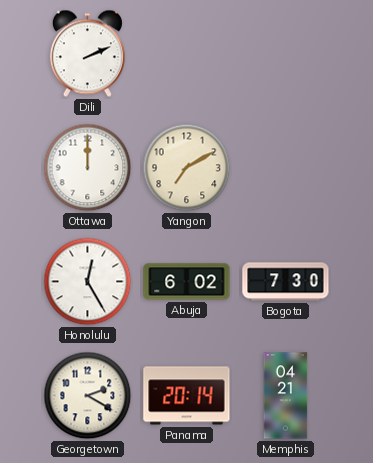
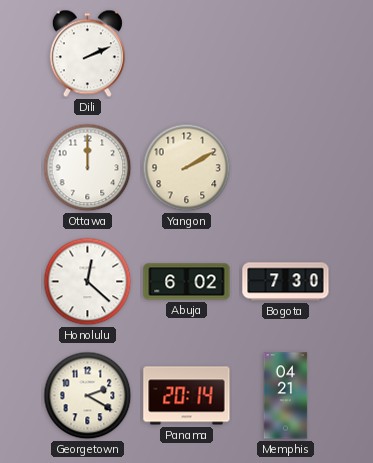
Yangon: 7:10 -> 2:10
Honolulu: 12:25 -> 12:22
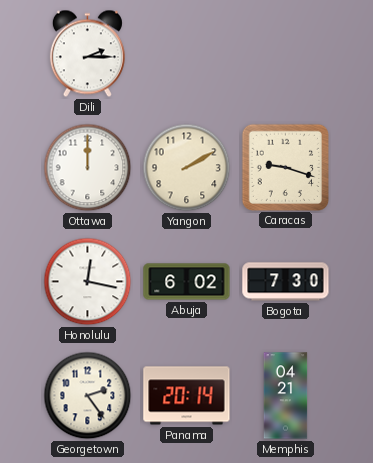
Dili: 2:11 -> 2:15
Caracas: none -> 9:18
Honolulu: 12:22 -> 12:17
Georgetown: 2:20 -> 2:24
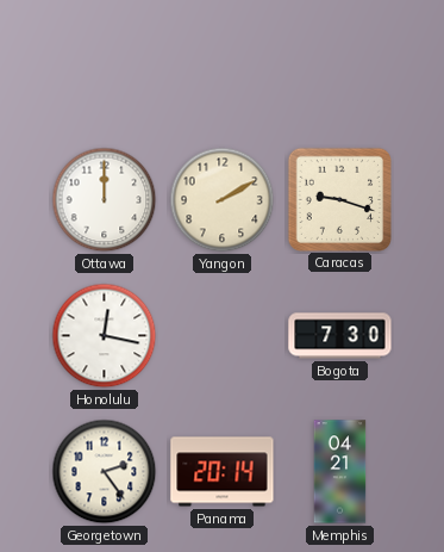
Dili: 2:15 -> none
Abuja: 6:02 -> none
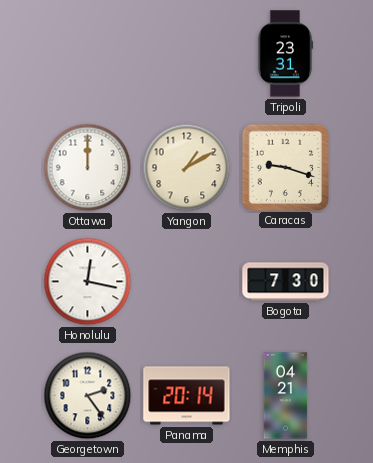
Tripoli: none -> 23:31
Yangon: 2:10 -> 1:10
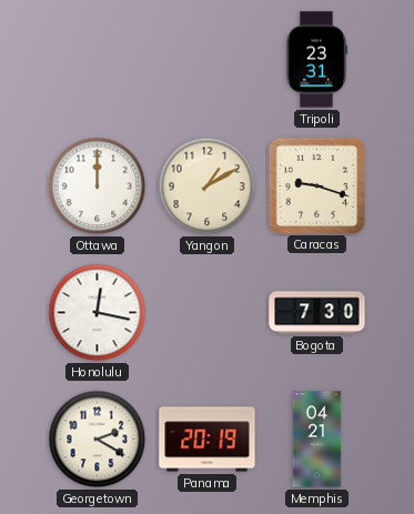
Georgetown: 2:24 -> 2:20
Panama: 20:14 -> 20:19
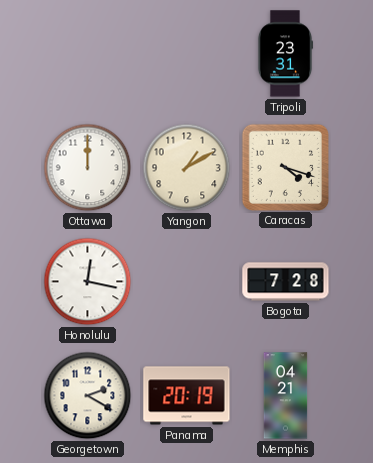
Caracas: 9:18 -> 4:18
Bogota: 7:30 -> 7:28
